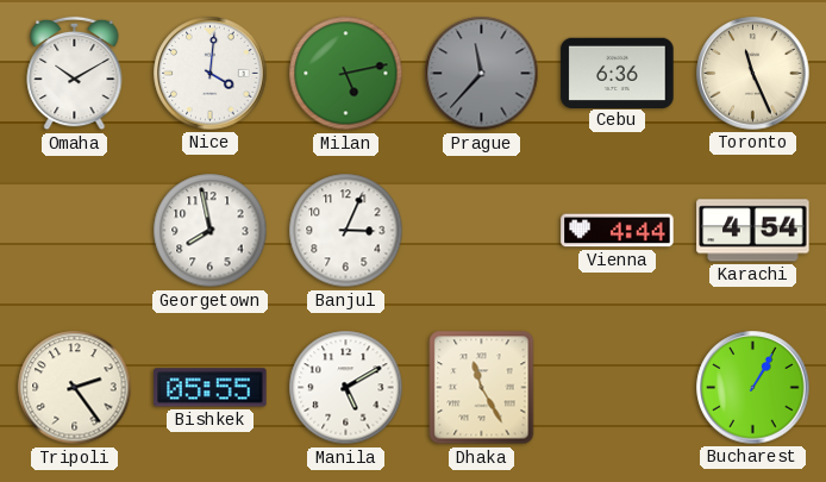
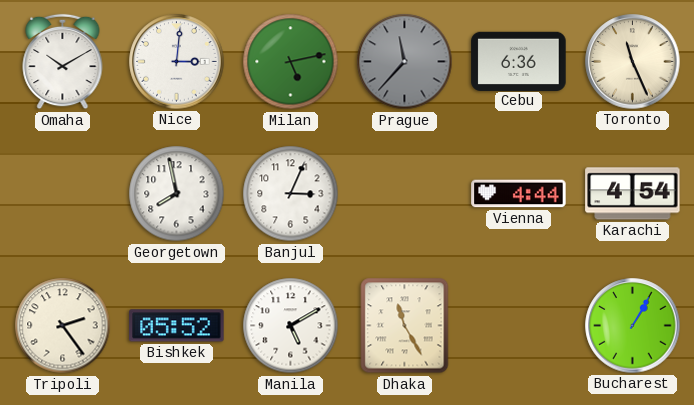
Nice: 4:01 -> 3:01
Bishkek: 05:55 -> 05:52
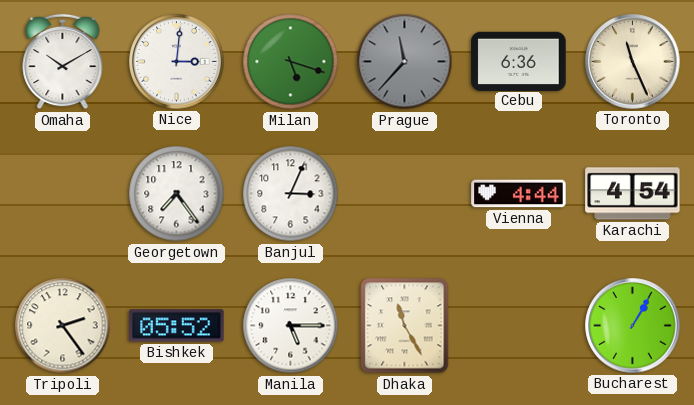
Milan: 5:13 -> 5:18
Georgetown: 7:58 -> 7:24
Manila: 5:10 -> 5:15
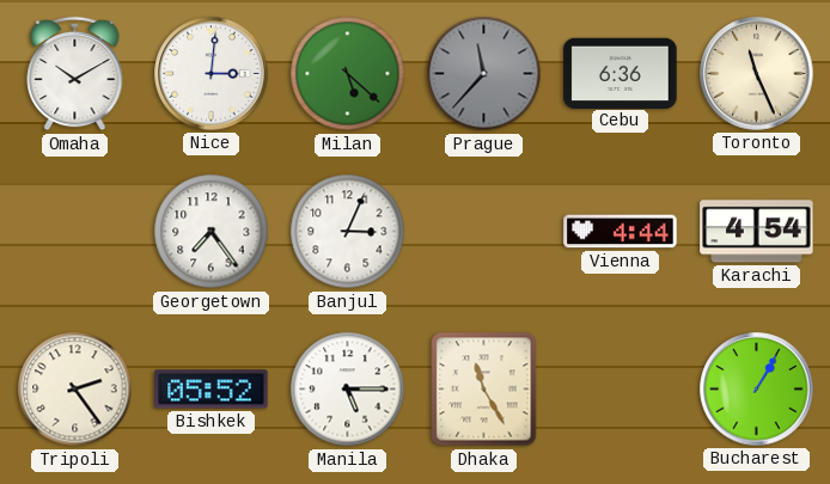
Milan: 5:18 -> 5:22
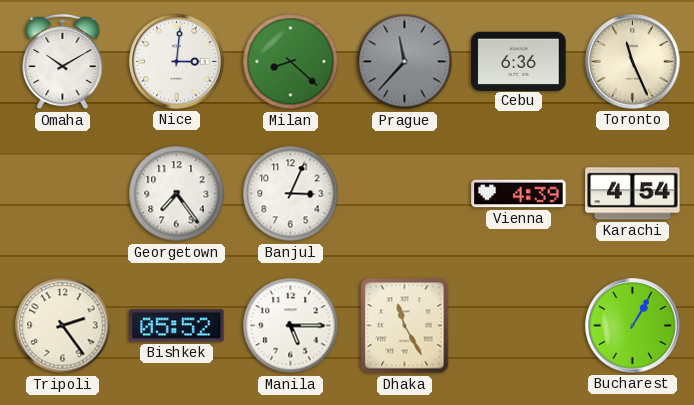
Milan: 5:22 -> 8:22
Vienna: 4:44 -> 4:39
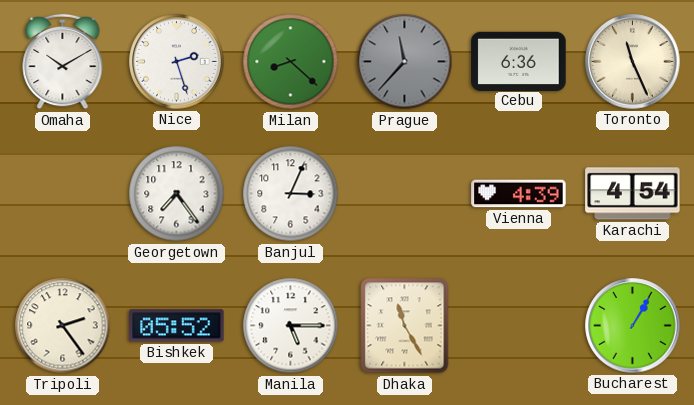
Nice: 3:01 -> 2:27
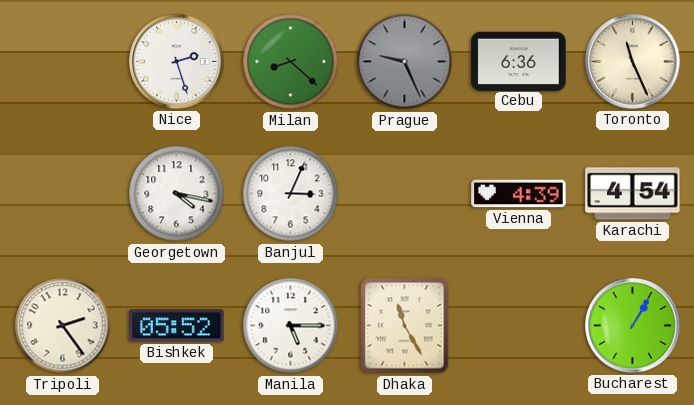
Omaha: 10:10 -> none
Prague: 11:37 -> 9:26
Georgetown: 7:24 -> 4:17
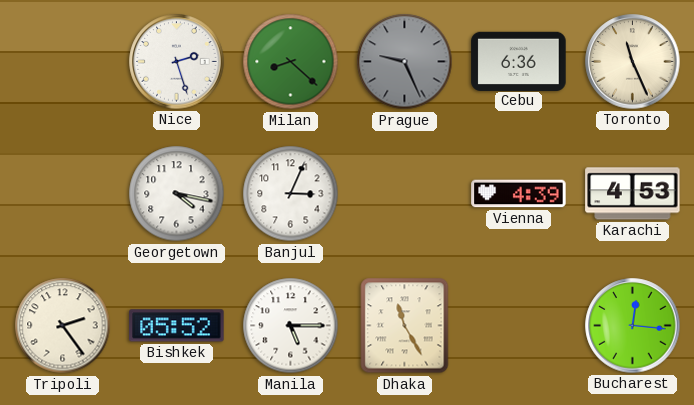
Karachi: 4:54 -> 4:53
Bucharest: 1:05 -> 12:16
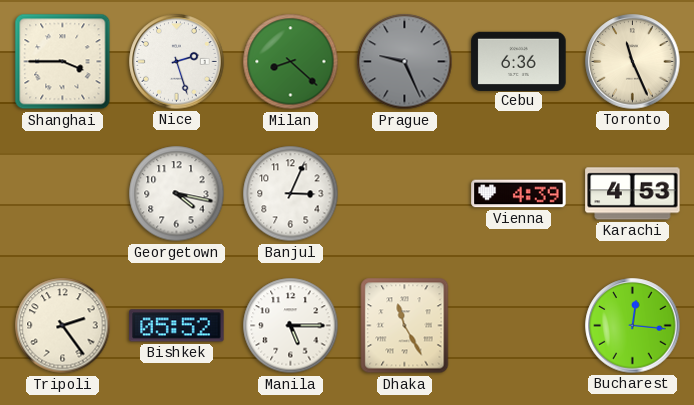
Shanghai: none -> 3:45
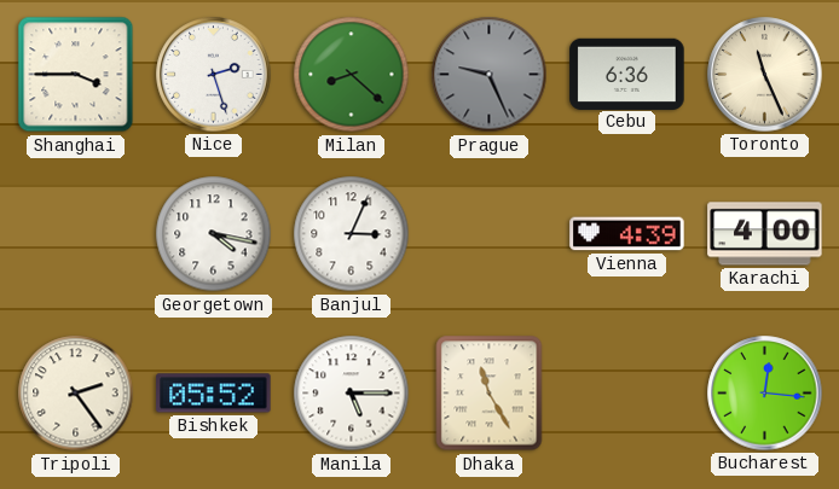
Karachi: 4:53 -> 4:00
